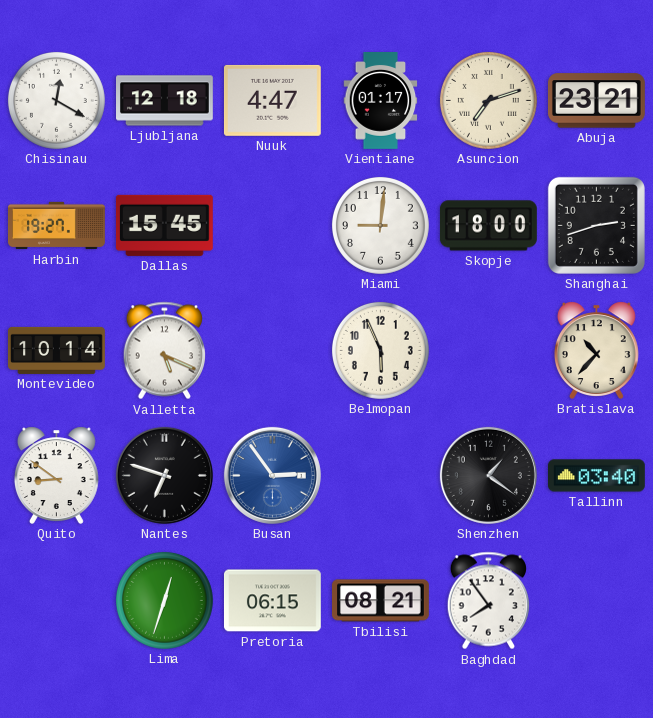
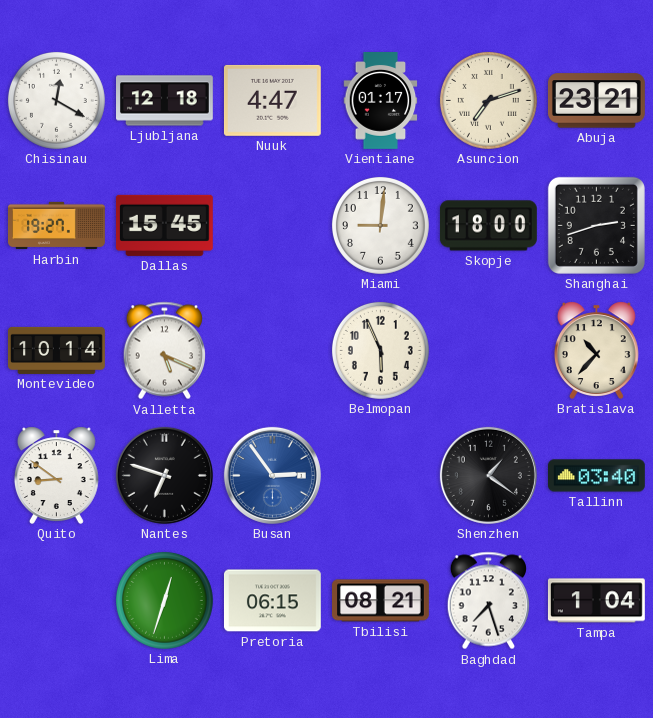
Baghdad: 7:54 -> 7:27
Tampa: none -> 1:04
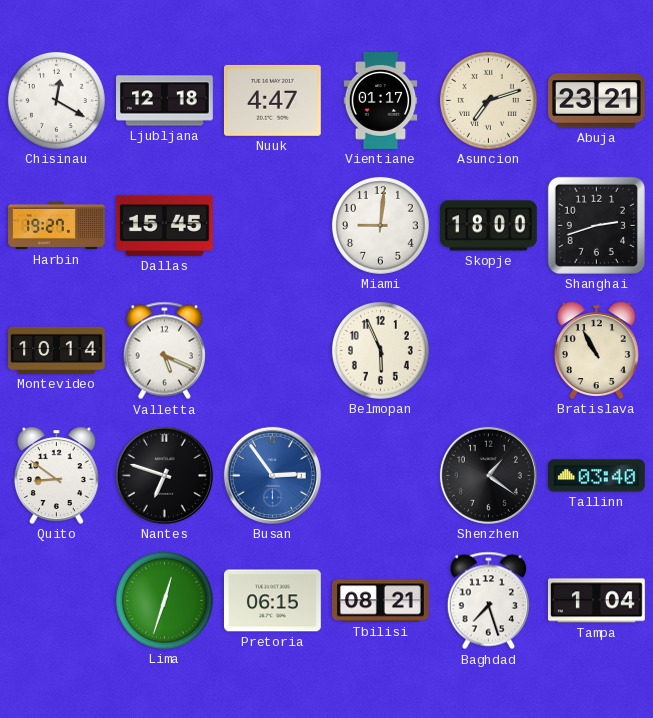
Bratislava: 10:37 -> 10:55
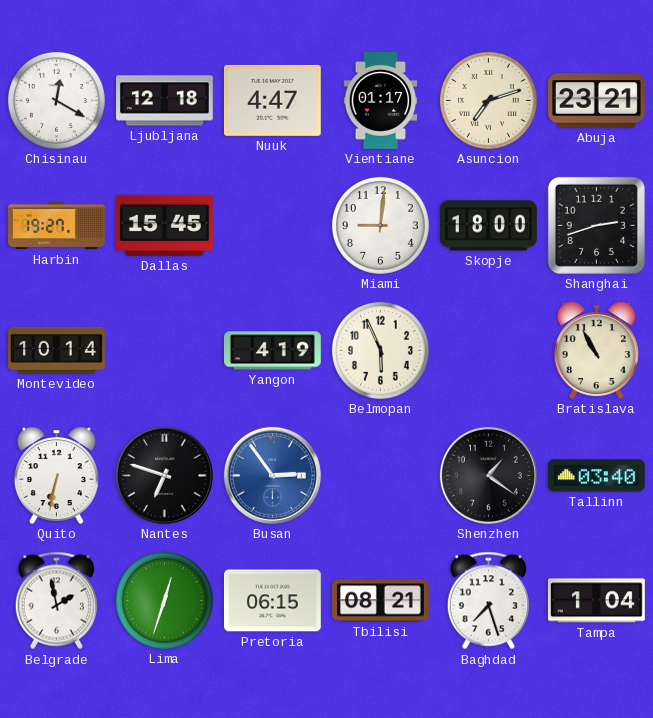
Valletta: 5:19 -> none
Yangon: none -> 4:19
Quito: 8:51 -> 6:32
Belgrade: none -> 1:58
